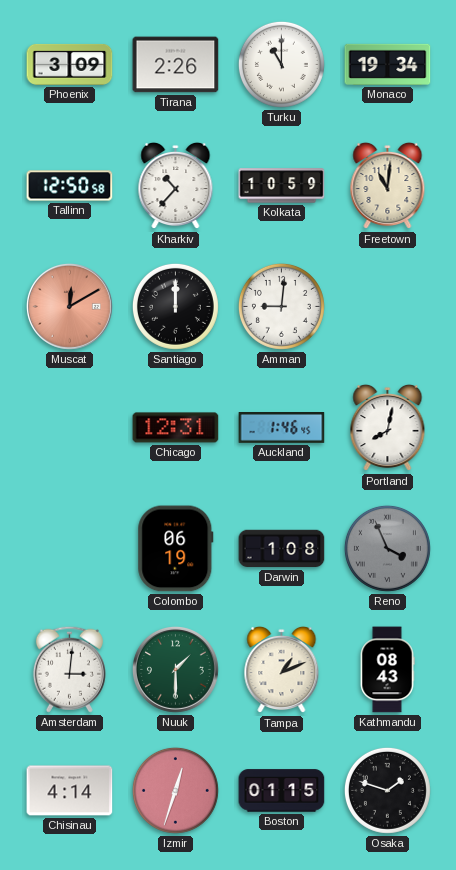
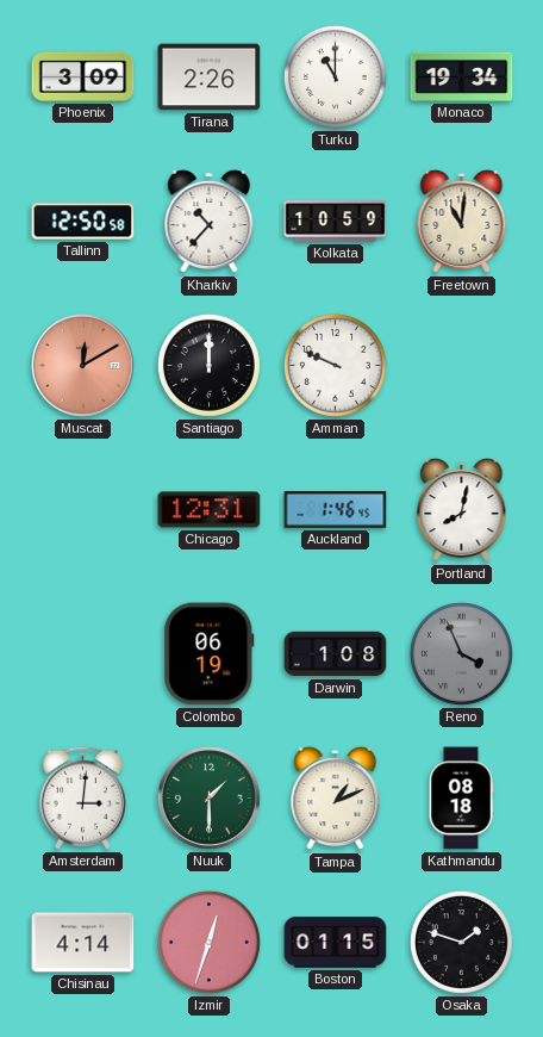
Amman: 9:01 -> 9:49
Kathmandu: 08:43 -> 08:18
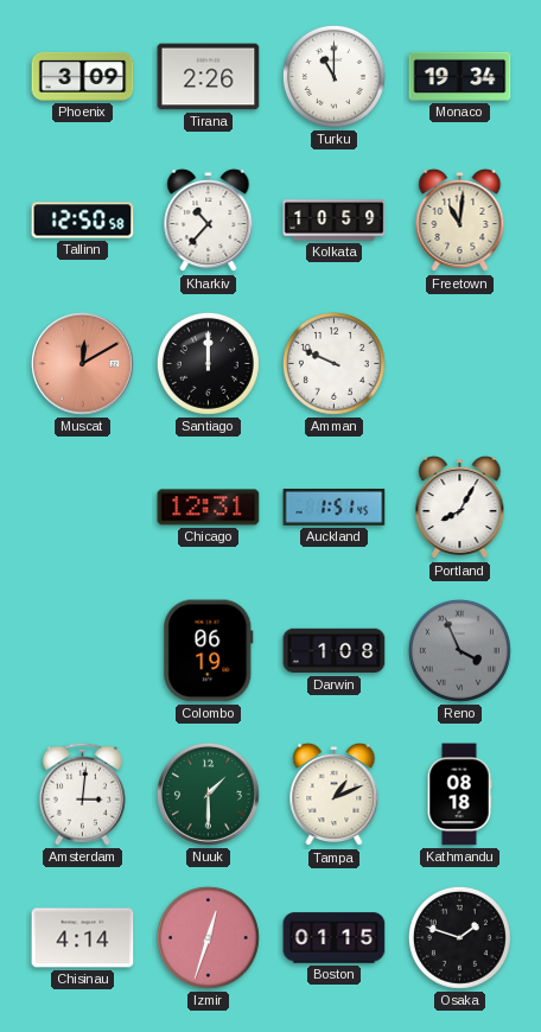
Auckland: 1:46 -> 1:51
Portland: 8:02 -> 8:05
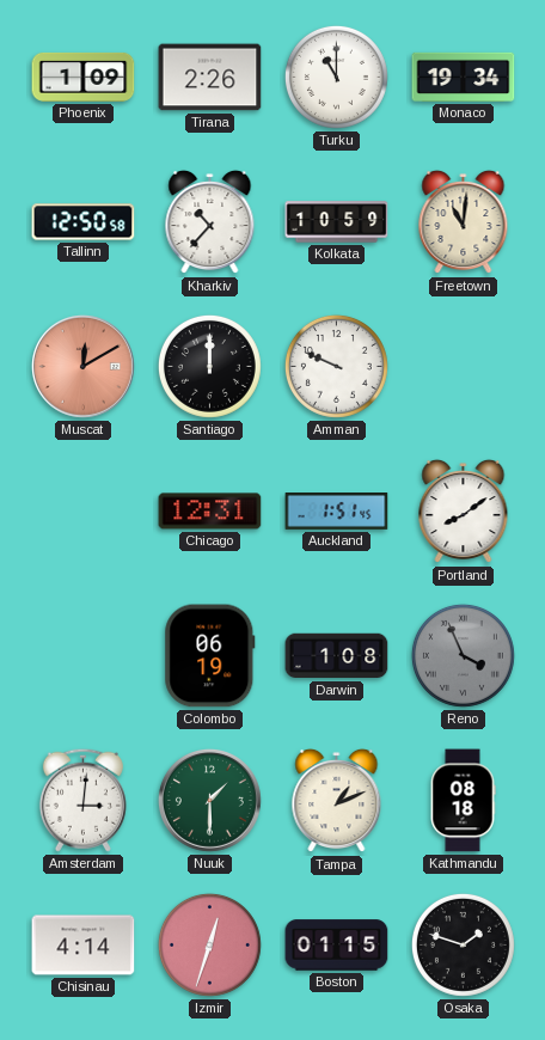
Phoenix: 3:09 -> 1:09
Portland: 8:05 -> 8:09
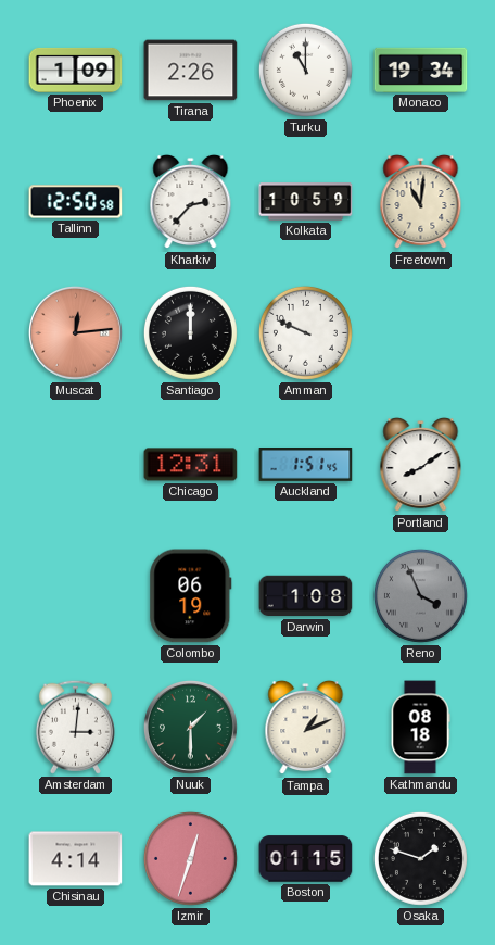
Kharkiv: 10:37 -> 2:37
Muscat: 12:10 -> 12:14
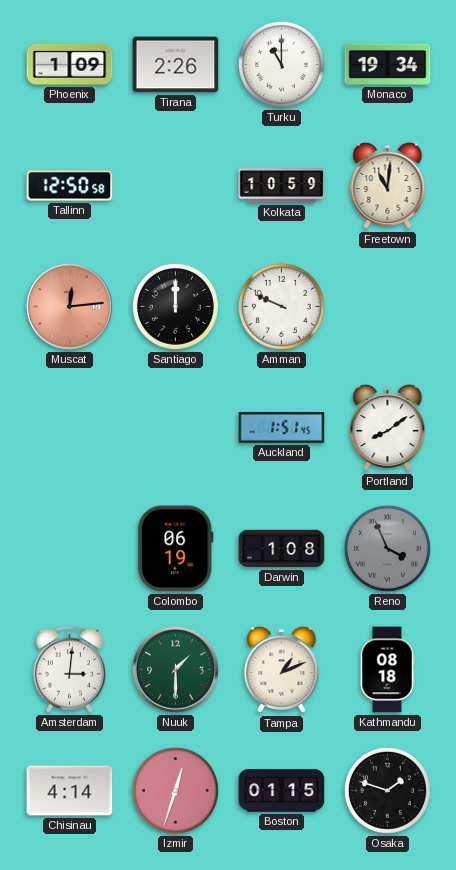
Kharkiv: 2:37 -> none
Chicago: 12:31 -> none
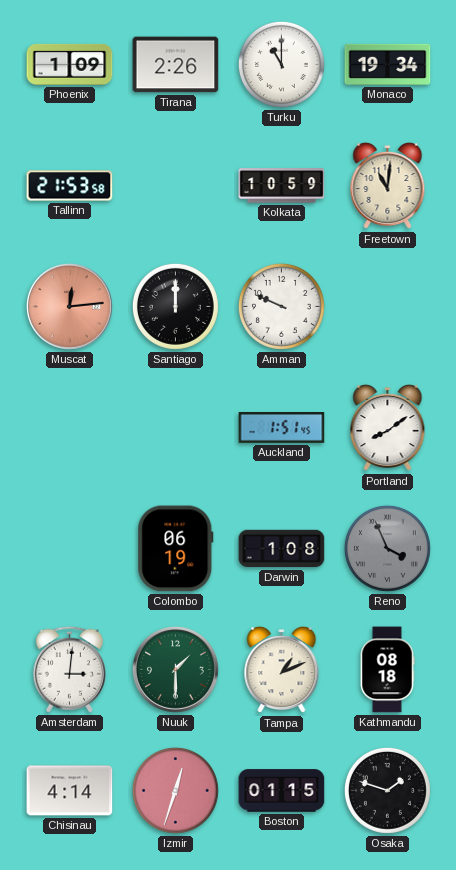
Tallinn: 12:50 -> 21:53
